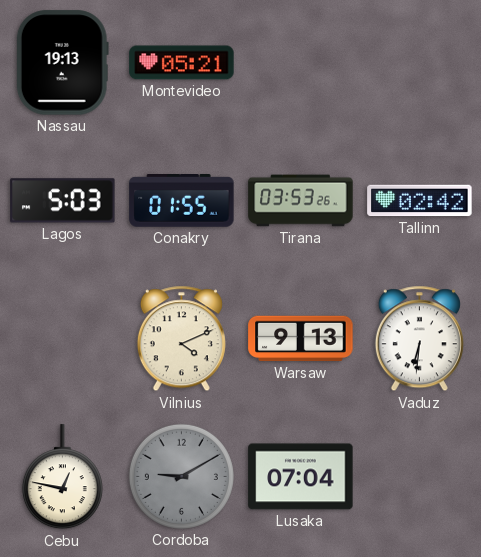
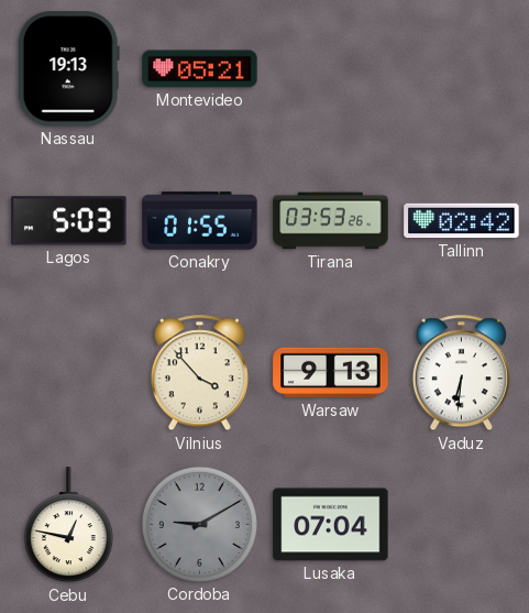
Vilnius: 4:11 -> 3:53
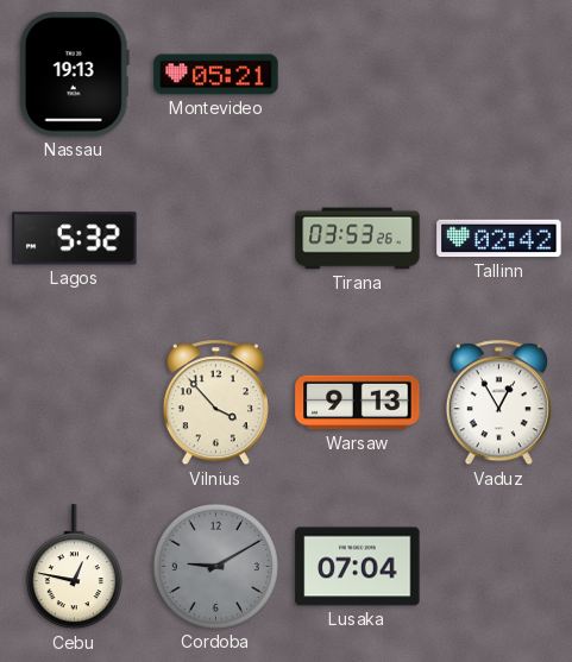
Lagos: 5:03 -> 5:32
Conakry: 01:55 -> none
Vaduz: 6:31 -> 12:55
